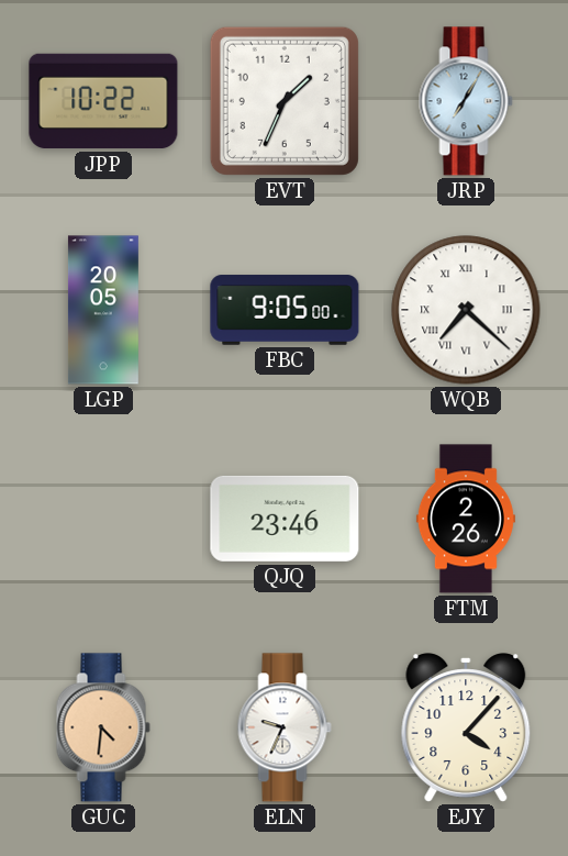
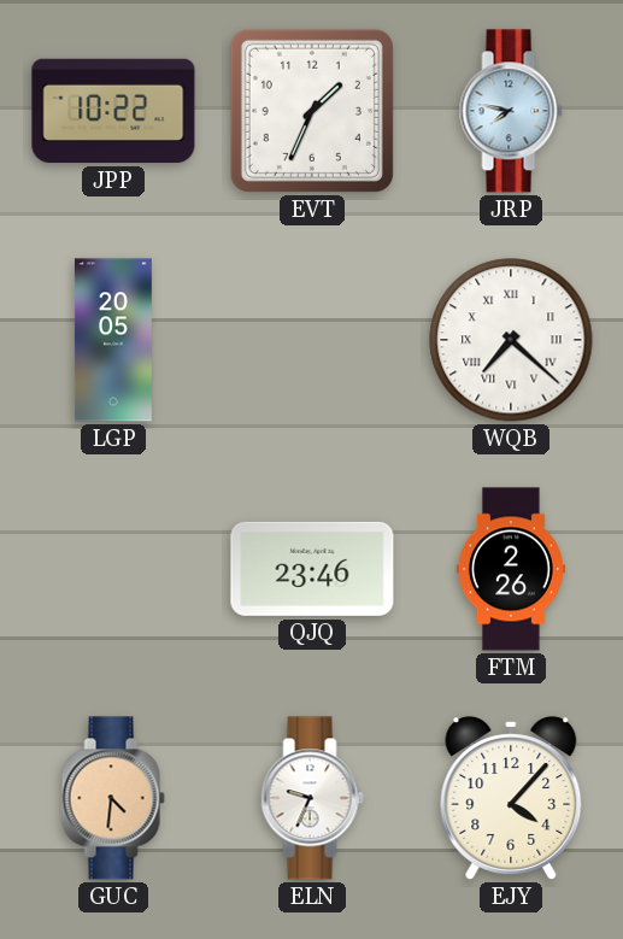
JRP: 7:05 -> 7:47
FBC: 9:05 -> none
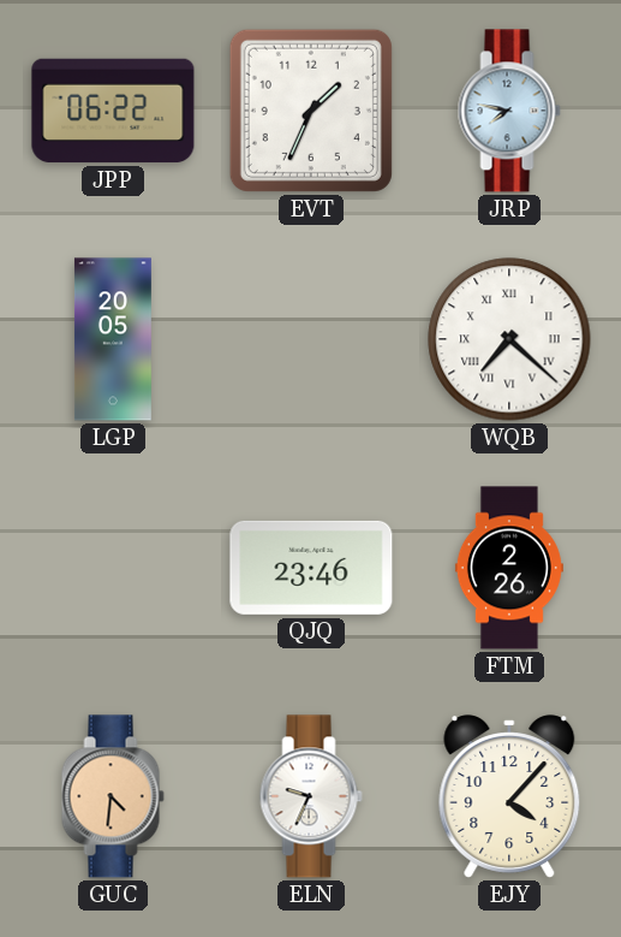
JPP: 10:22 -> 06:22
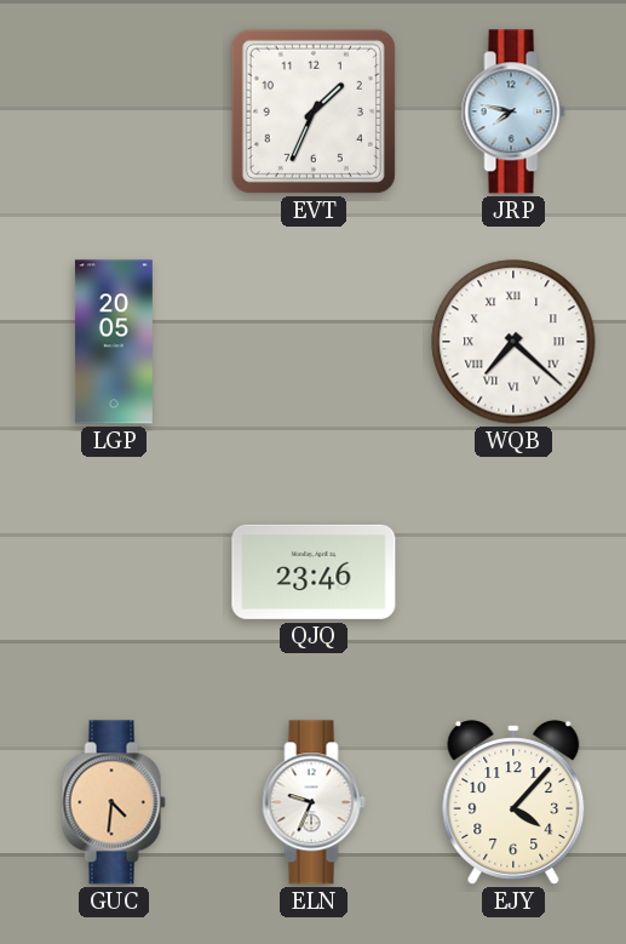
JPP: 06:22 -> none
FTM: 2:26 -> none
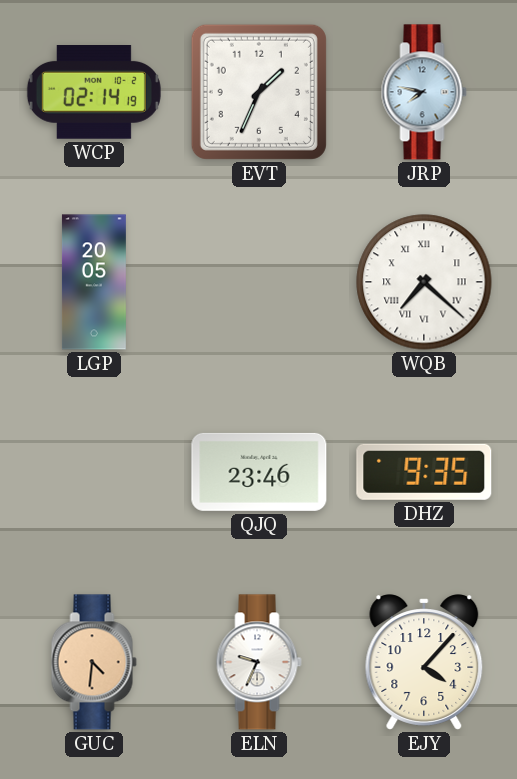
WCP: none -> 02:14
DHZ: none -> 9:35
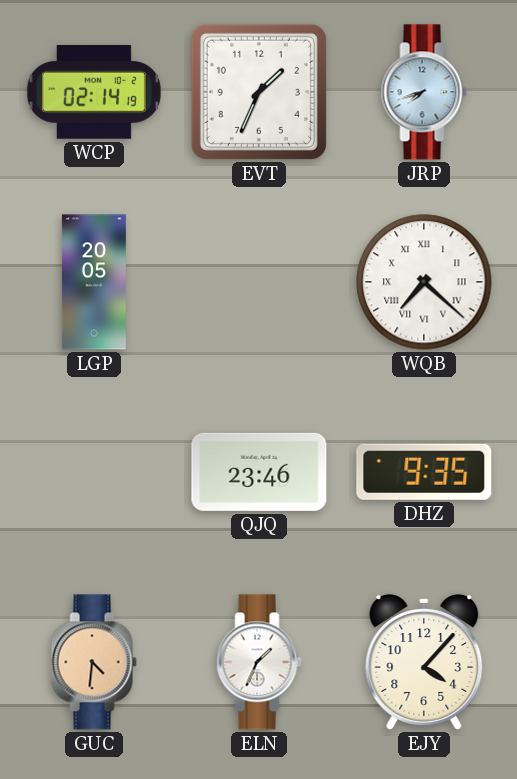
JRP: 7:47 -> 7:42
ELN: 9:34 -> 1:34
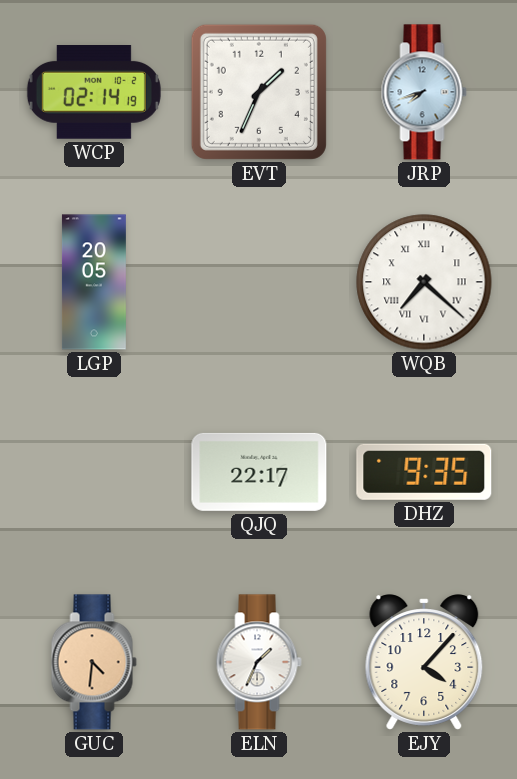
QJQ: 23:46 -> 22:17
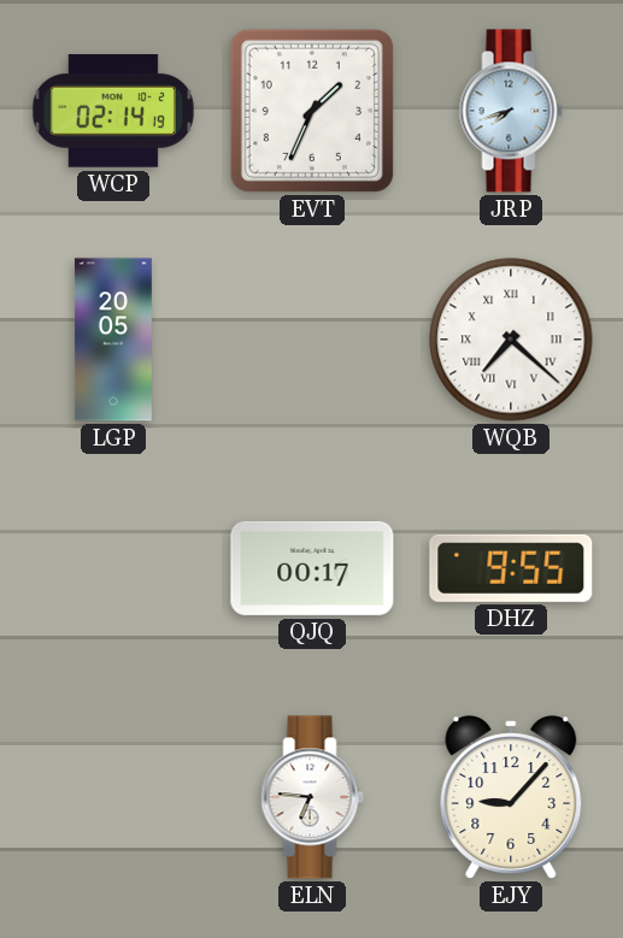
QJQ: 22:17 -> 00:17
DHZ: 9:35 -> 9:55
GUC: 4:31 -> none
ELN: 1:34 -> 6:46
EJY: 4:07 -> 9:07
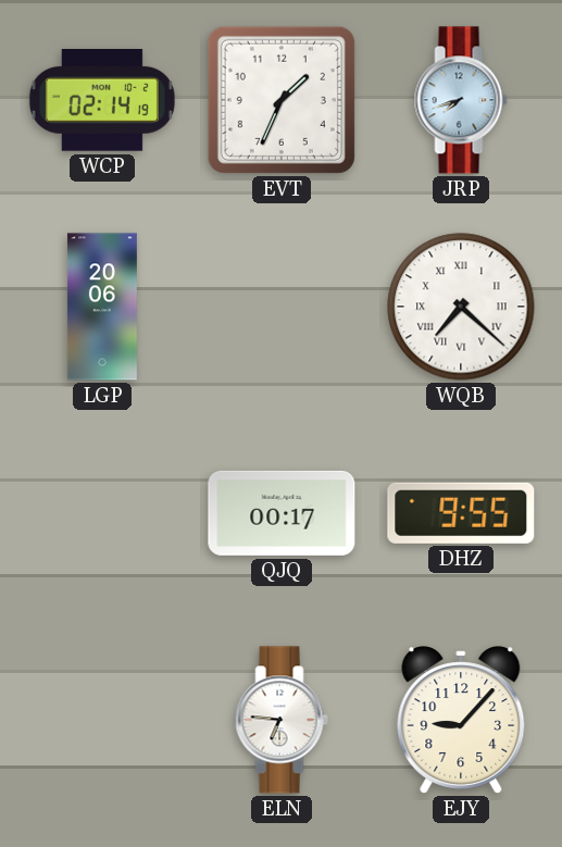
LGP: 20:05 -> 20:06
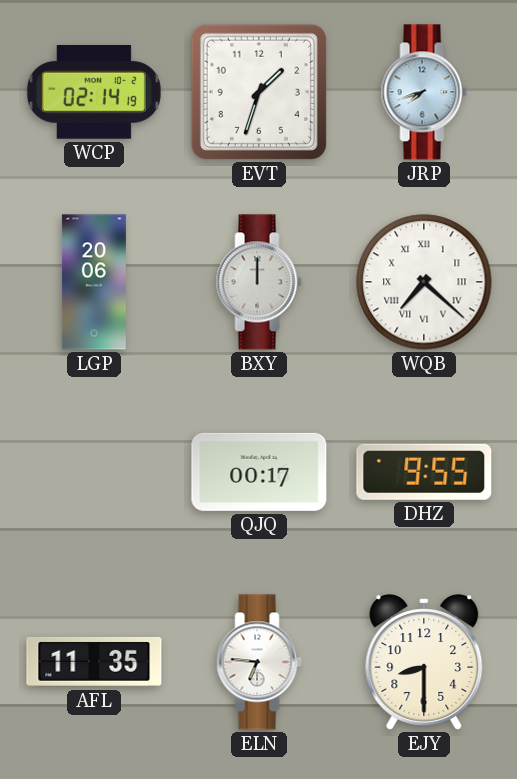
EVT: 1:34 -> 1:33
BXY: none -> 12:00
AFL: none -> 11:35
EJY: 9:07 -> 8:30
